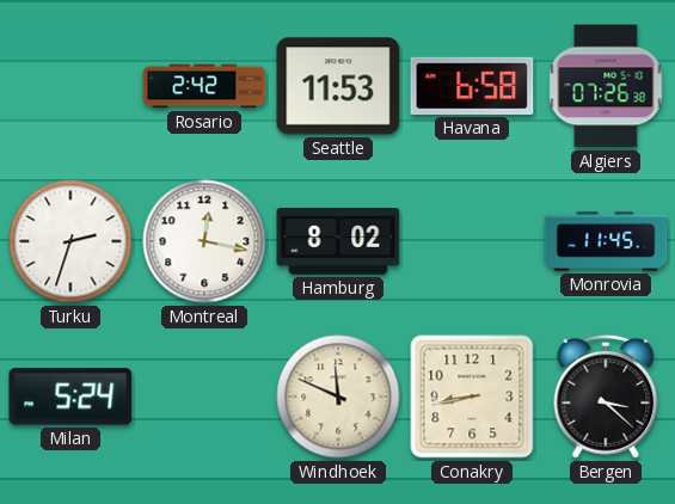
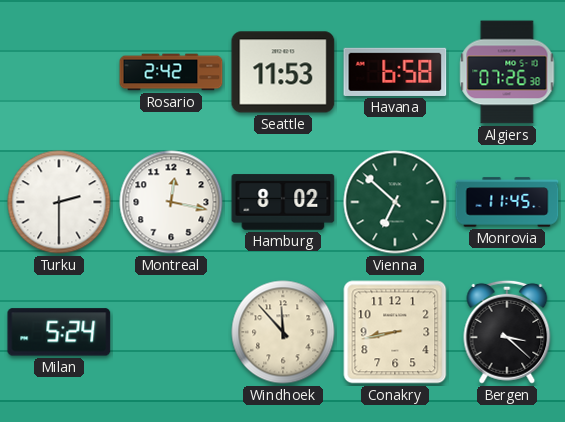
Turku: 2:33 -> 2:30
Vienna: none -> 6:52
Windhoek: 11:49 -> 11:53
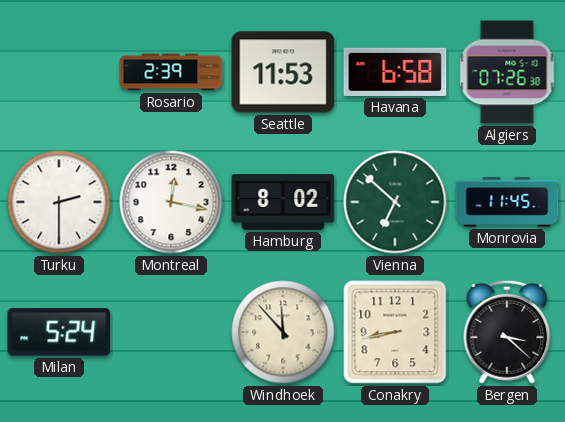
Rosario: 2:42 -> 2:39
